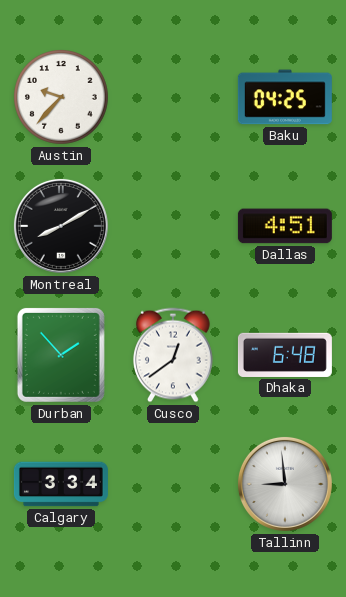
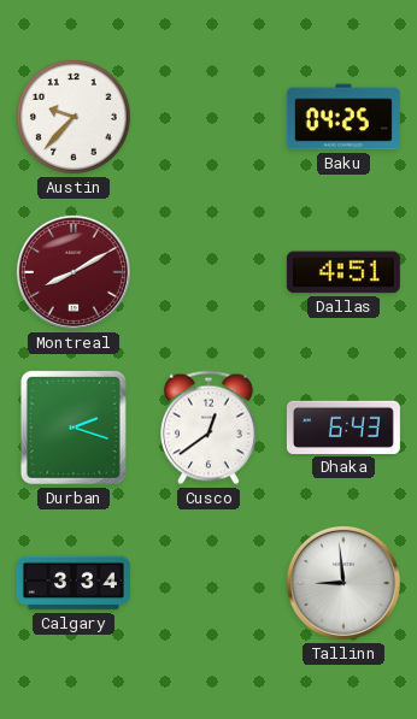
Montreal dial: black -> burgundy
Durban: 1:53 -> 2:18
Dhaka: 6:48 -> 6:43
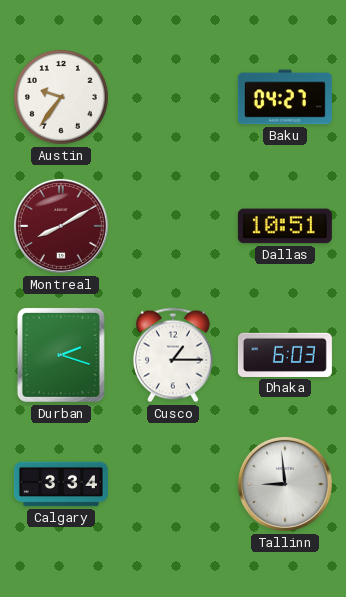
Austin: 9:37 -> 9:36
Baku: 04:25 -> 04:27
Dallas: 4:51 -> 10:51
Cusco: 12:39 -> 1:15
Dhaka: 6:43 -> 6:03
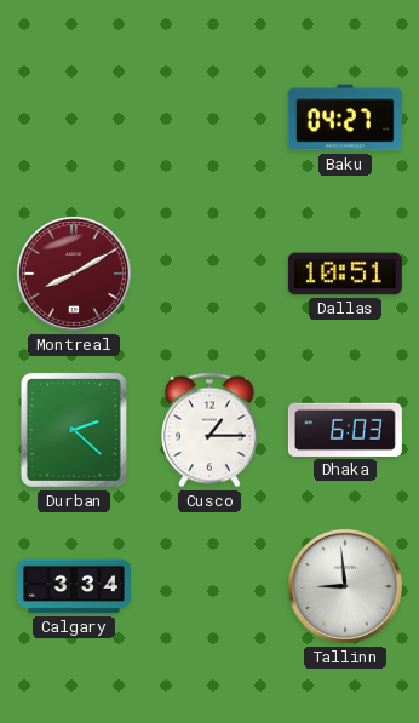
Austin: 9:36 -> none
Durban: 2:18 -> 2:22
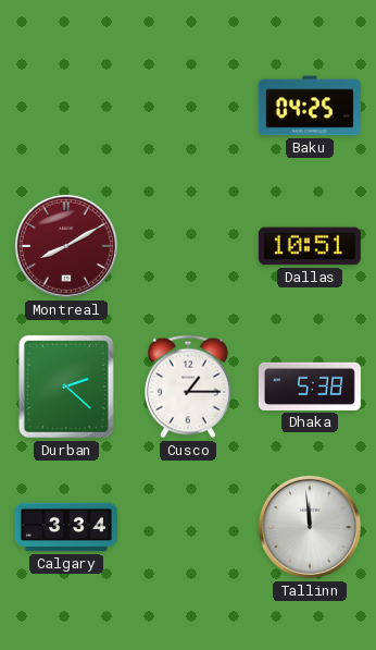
Baku: 04:27 -> 04:25
Dhaka: 6:03 -> 5:38
Tallinn: 8:59 -> 11:59
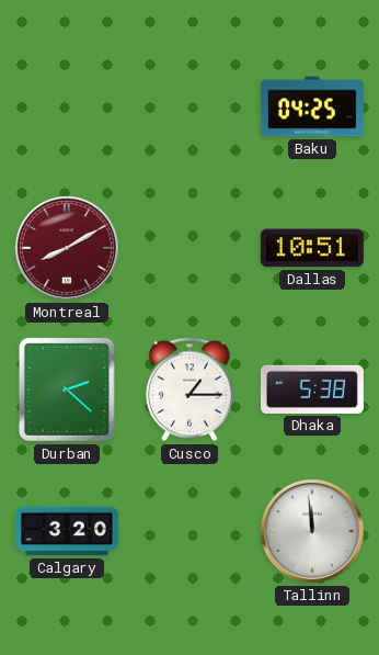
Calgary: 3:34 -> 3:20
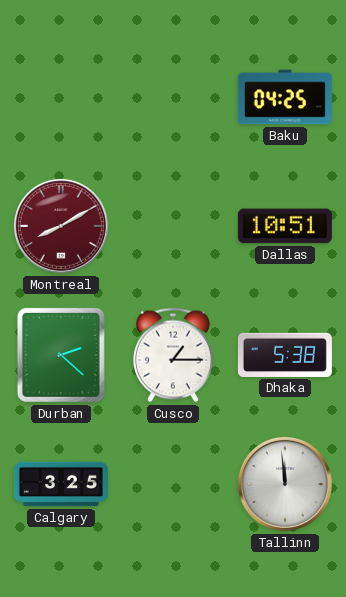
Calgary: 3:20 -> 3:25
